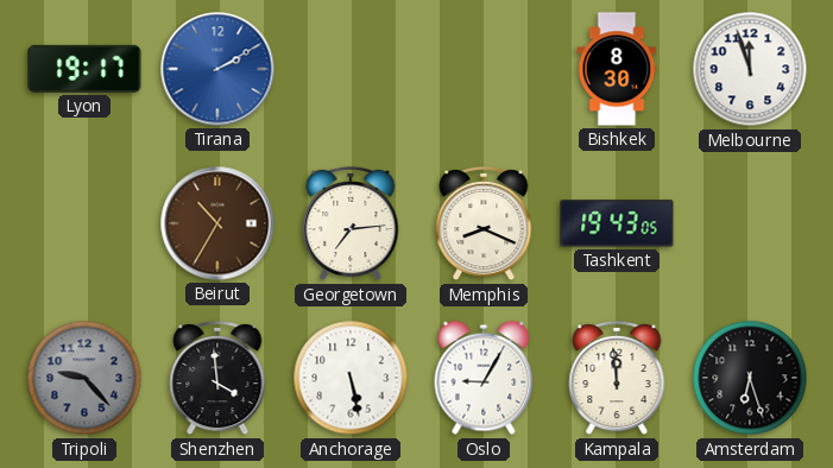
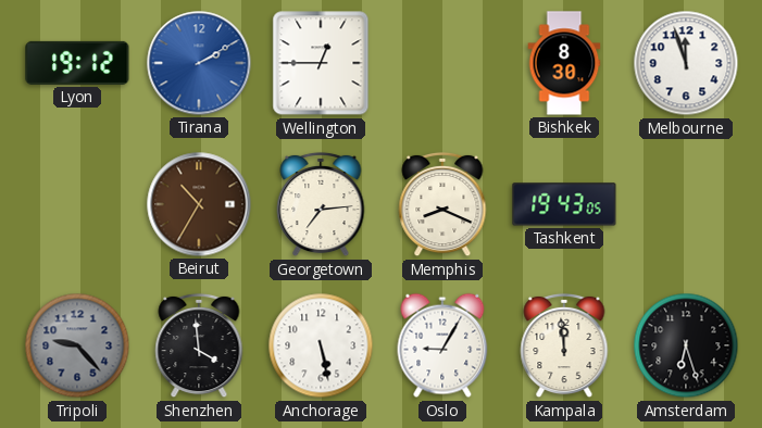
Lyon: 19:17 -> 19:12
Wellington: none -> 12:45
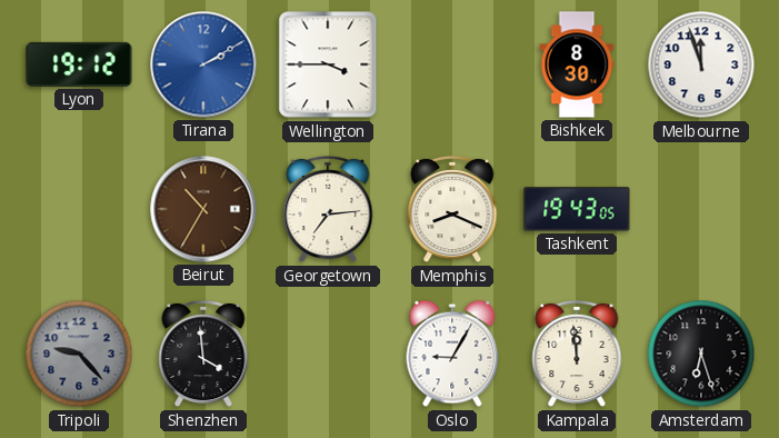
Wellington: 12:45 -> 3:45
Anchorage: 5:28 -> none
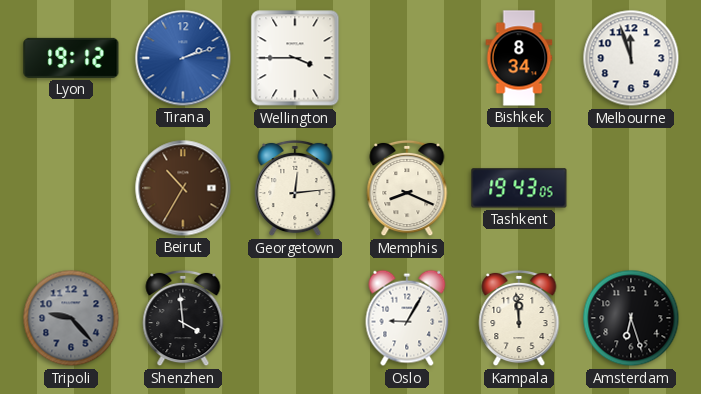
Tirana: 2:10 -> 2:12
Bishkek: 8:30 -> 8:34
Georgetown: 7:14 -> 12:14
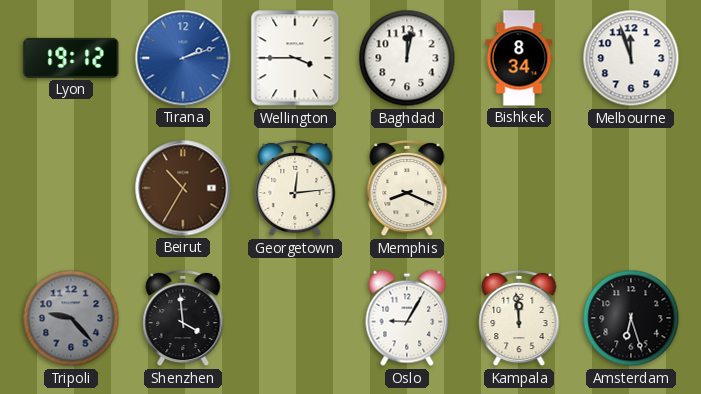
Baghdad: none -> 12:02
Tashkent: 19:43 -> none
